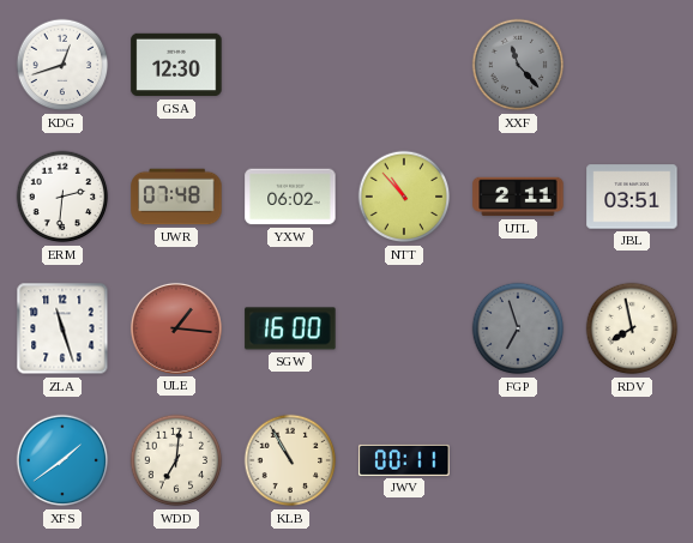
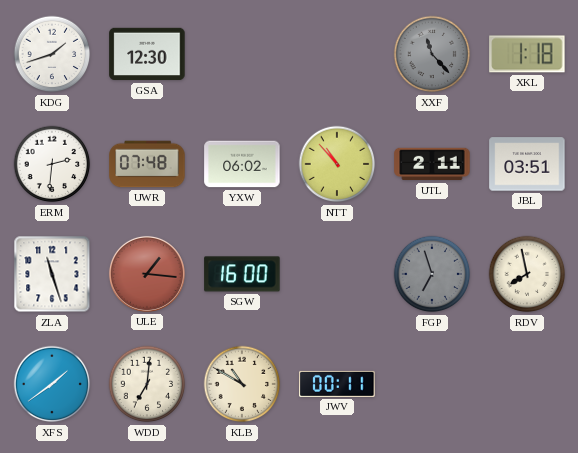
KDG: 12:42 -> 1:42
XKL: none -> 1:18
KLB: 10:55 -> 10:50
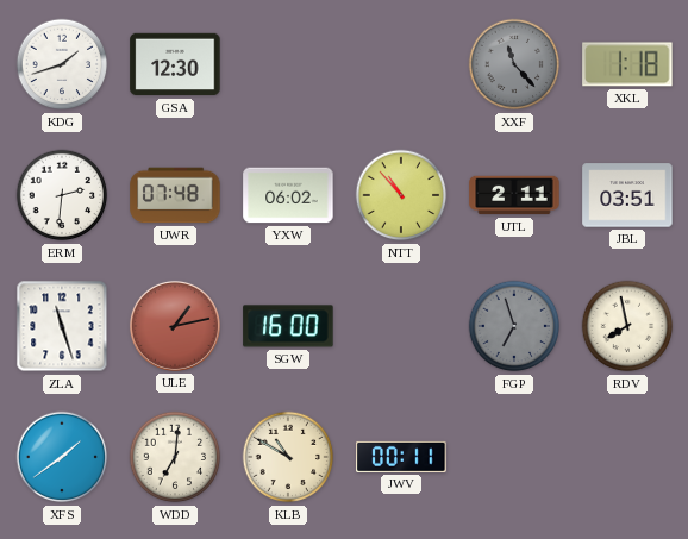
ULE: 1:16 -> 1:13
